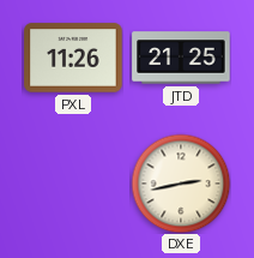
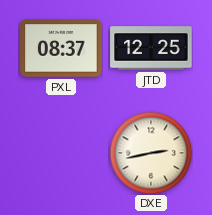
PXL: 11:26 -> 08:37
JTD: 21:25 -> 12:25
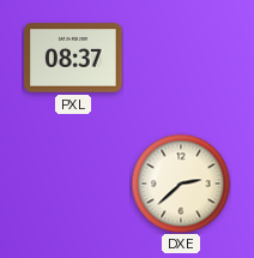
JTD: 12:25 -> none
DXE: 2:43 -> 2:38
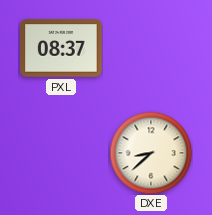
DXE: 2:38 -> 8:38
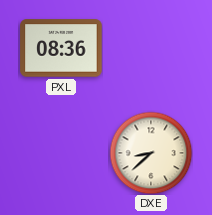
PXL: 08:37 -> 08:36
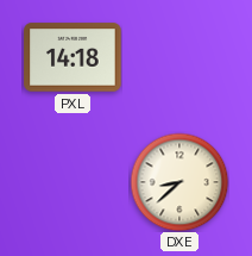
PXL: 08:36 -> 14:18
